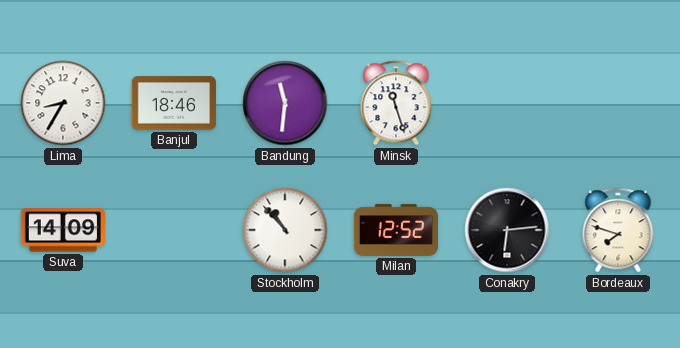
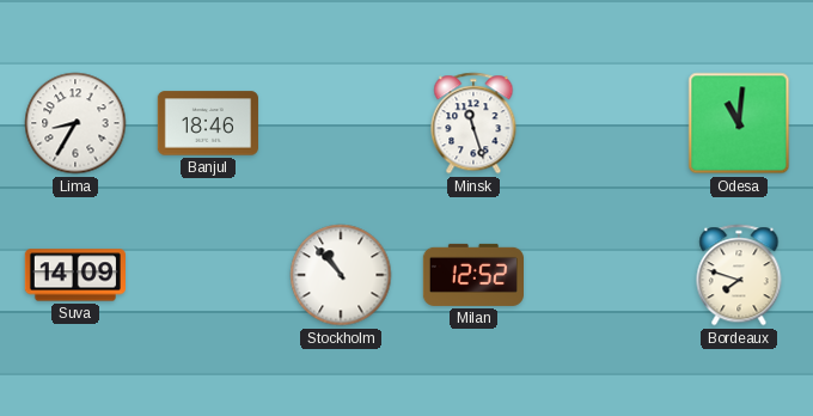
Bandung: 11:31 -> none
Odesa: none -> 11:01
Conakry: 6:14 -> none
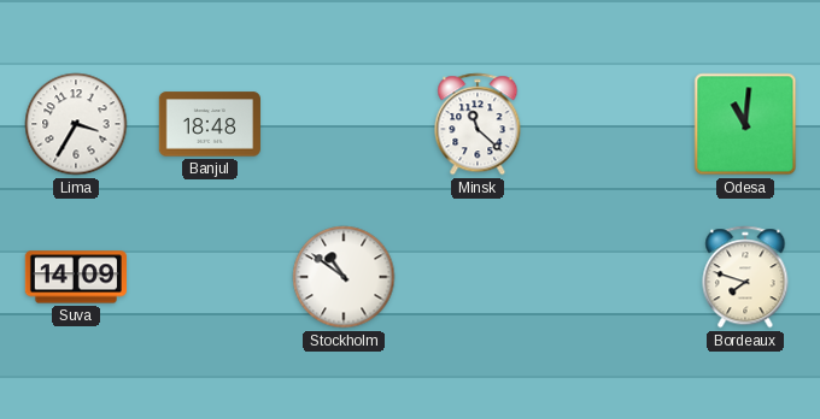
Lima: 8:35 -> 3:35
Banjul: 18:46 -> 18:48
Minsk: 11:27 -> 11:22
Stockholm: 10:53 -> 10:51
Milan: 12:52 -> none
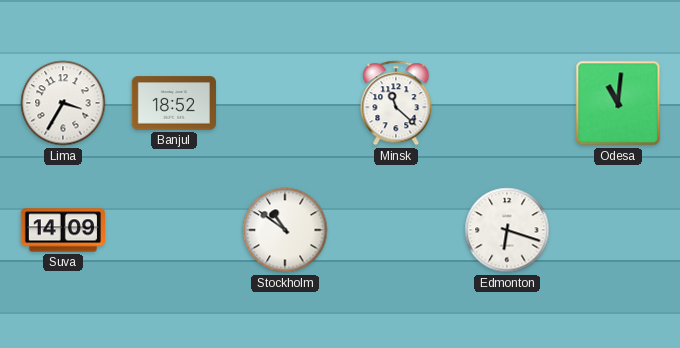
Banjul: 18:48 -> 18:52
Edmonton: none -> 6:18
Bordeaux: 7:48 -> none
